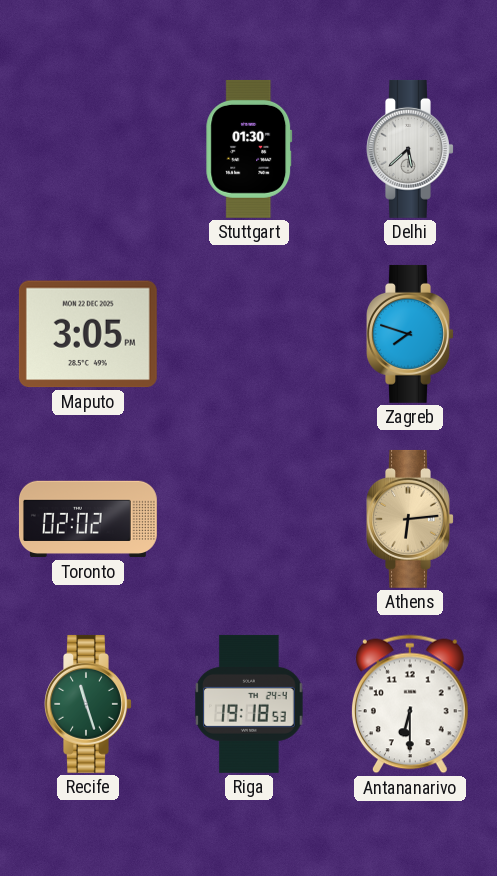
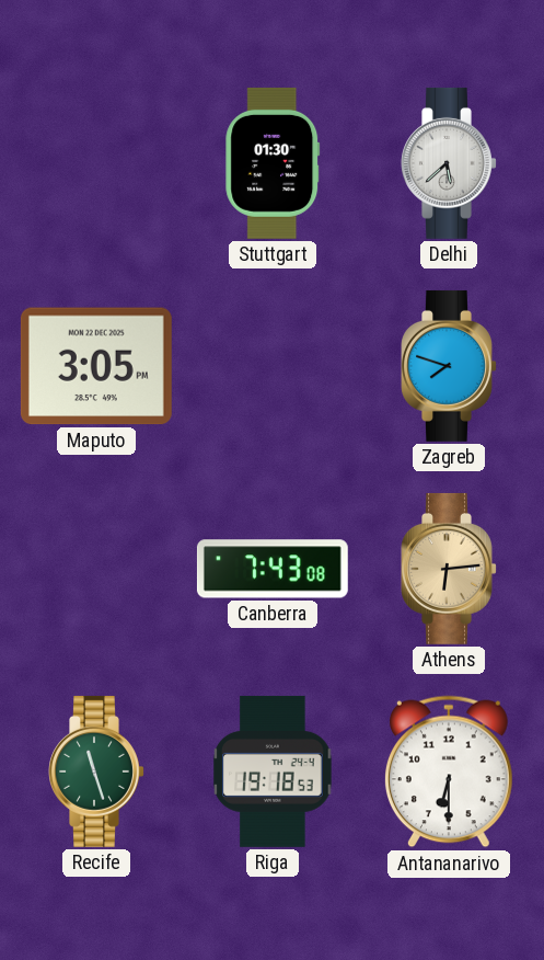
Toronto: 02:02 -> none
Canberra: none -> 7:43
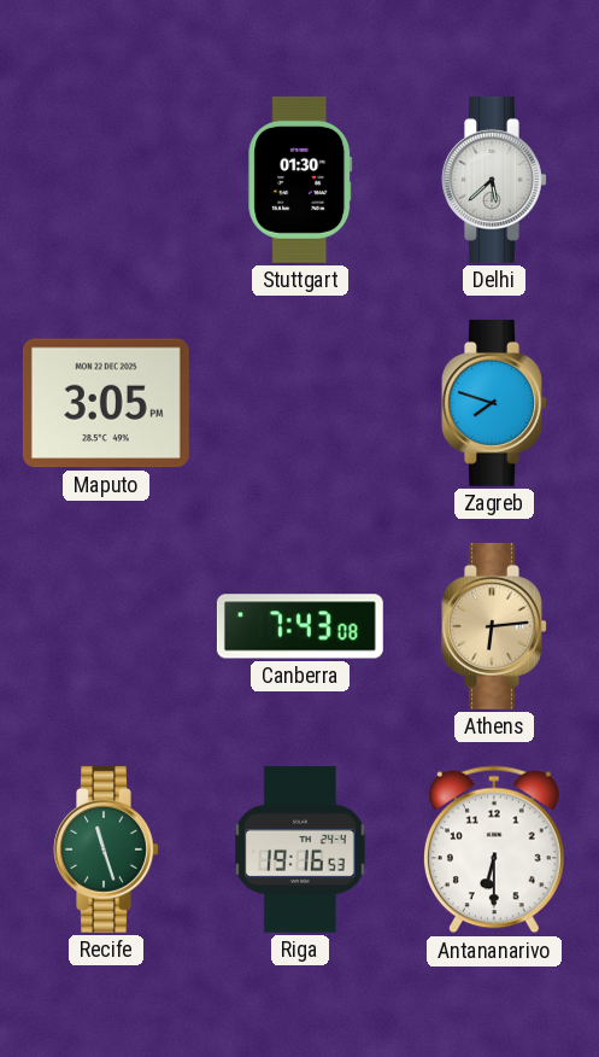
Riga: 19:18 -> 19:16
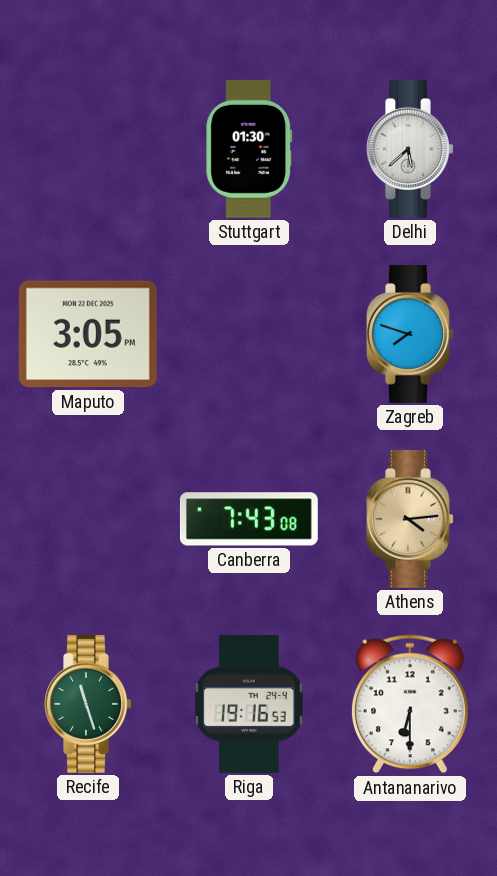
Athens: 6:14 -> 4:14
